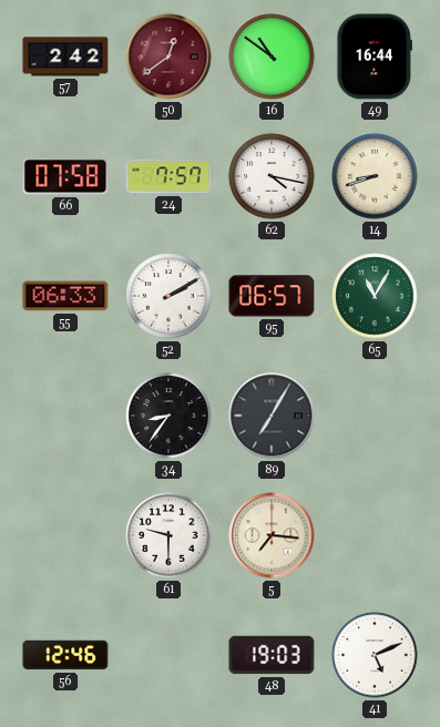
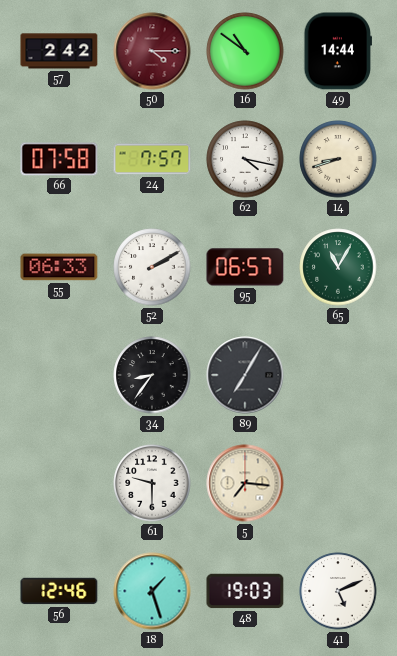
50: 12:39 -> 4:15
49: 16:44 -> 14:44
18: none -> 1:27
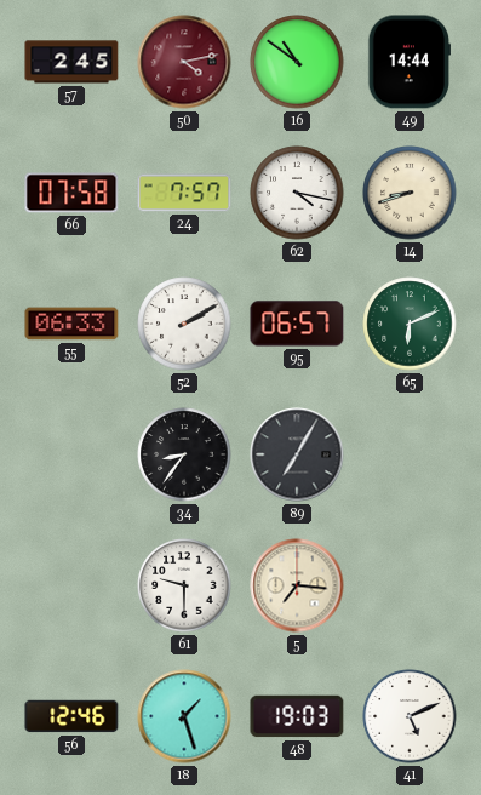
57: 2:42 -> 2:45
50: 4:15 -> 4:13
65: 11:05 -> 6:11
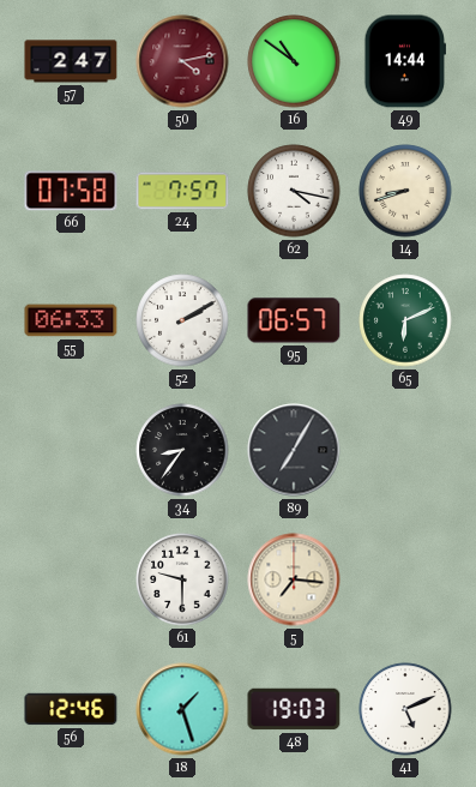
57: 2:45 -> 2:47
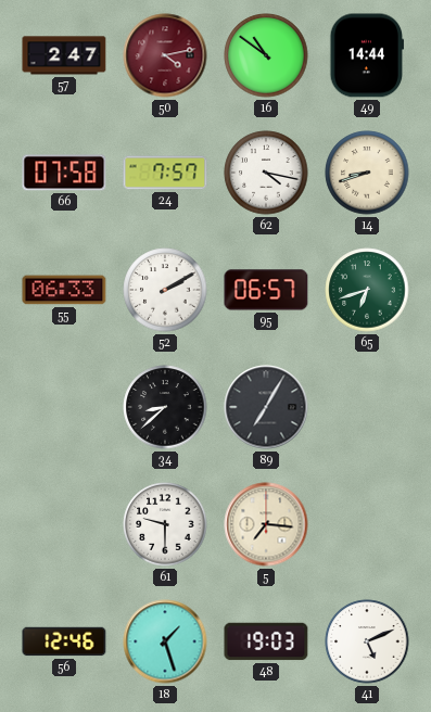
65: 6:11 -> 6:42
34: 8:36 -> 8:38
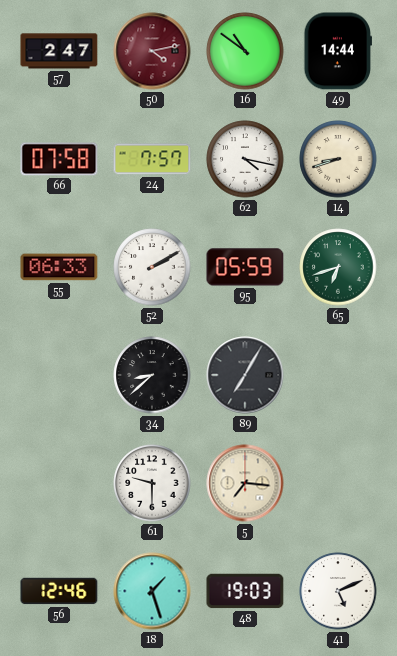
95: 06:57 -> 05:59
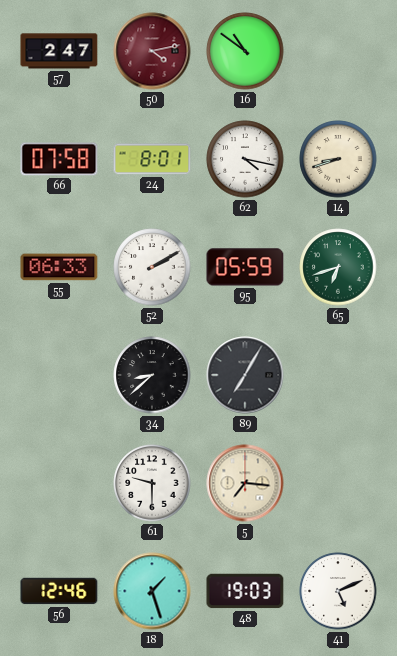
49: 14:44 -> none
24: 7:57 -> 8:01
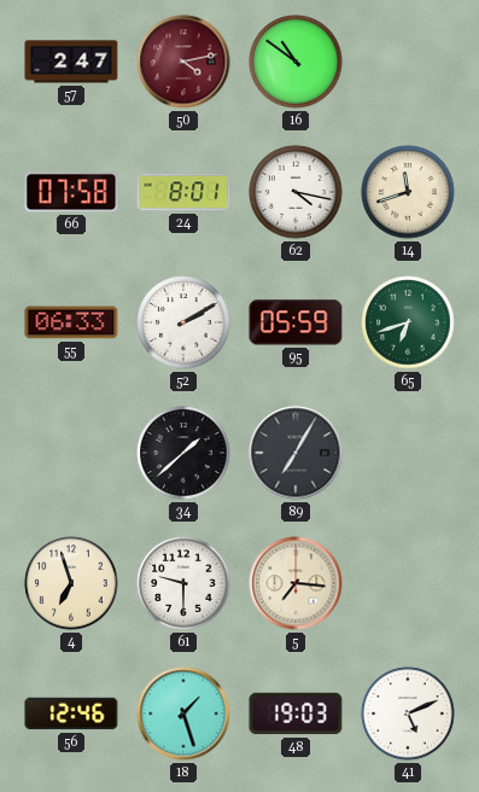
14: 8:42 -> 11:42
34: 8:38 -> 1:38
4: none -> 6:57
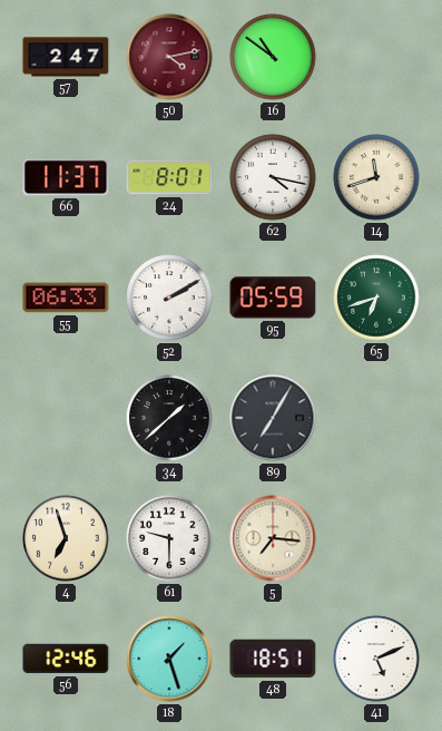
66: 07:58 -> 11:37
48: 19:03 -> 18:51
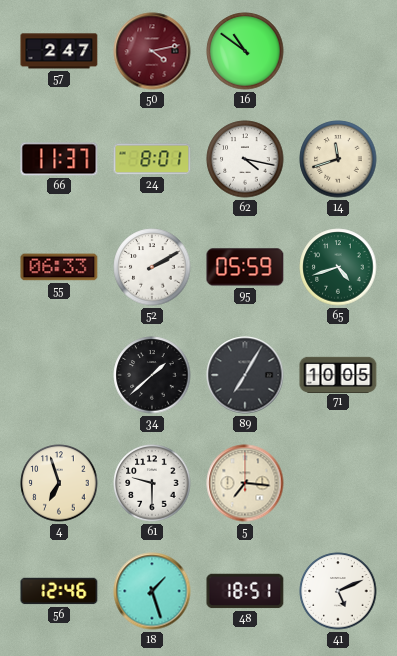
65: 6:42 -> 4:42
71: none -> 10:05
